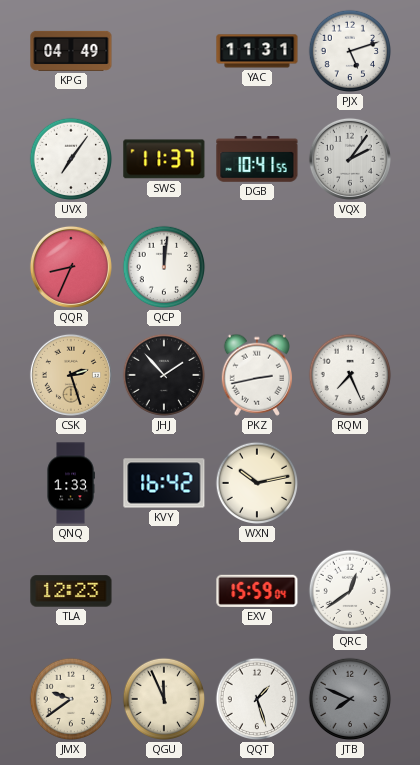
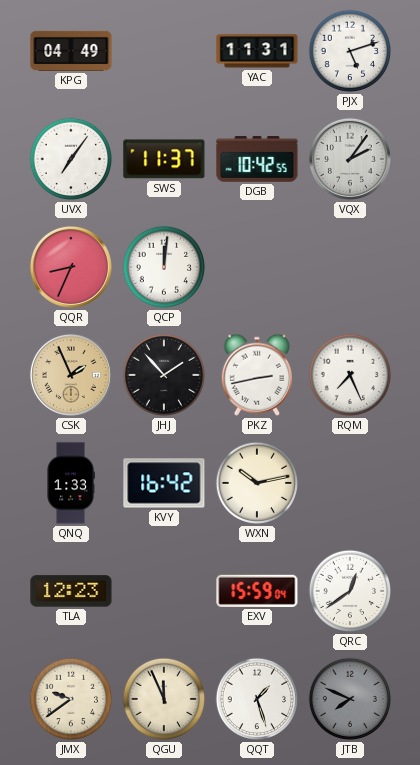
DGB: 10:41 -> 10:42
CSK: 2:27 -> 1:56
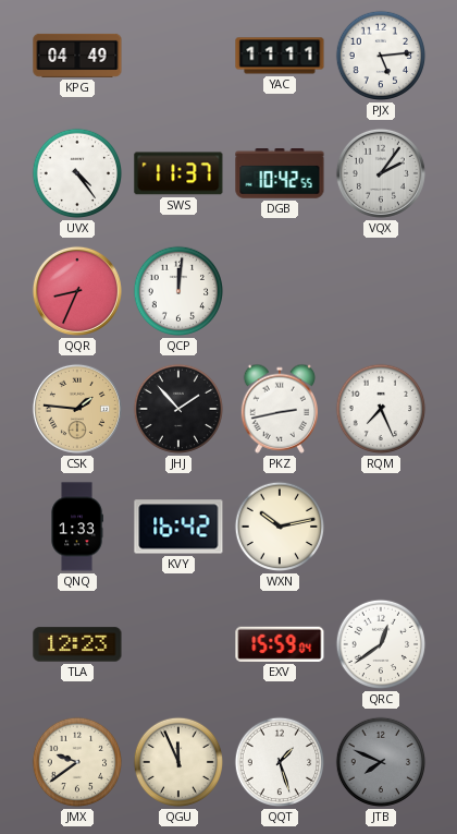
YAC: 11:31 -> 11:11
PJX: 5:12 -> 5:14
UVX: 7:06 -> 4:24
CSK: 1:56 -> 1:46
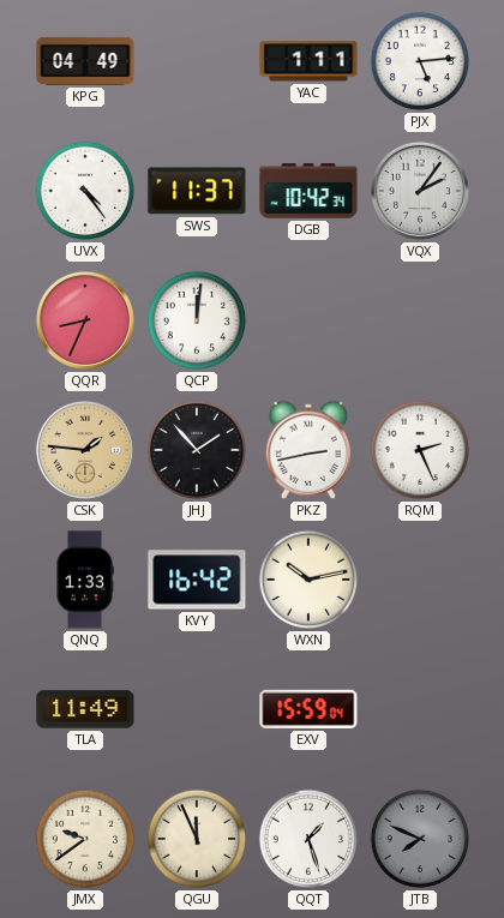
YAC: 11:11 -> 1:11
DGB: 10:42:55 -> 10:42:34
RQM: 7:26 -> 2:26
TLA: 12:23 -> 11:49
QRC: 12:39 -> none
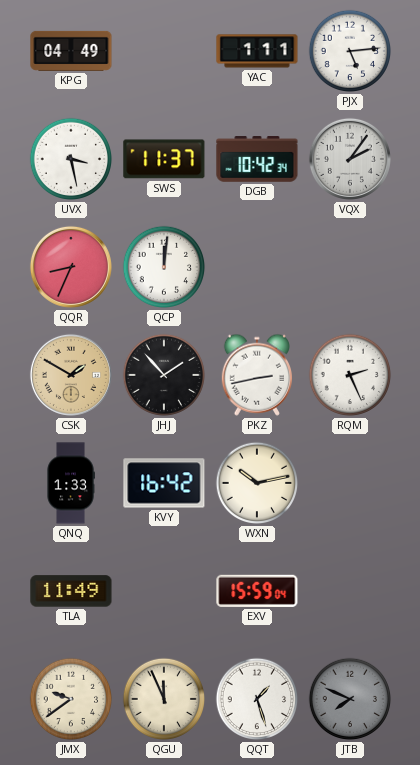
UVX: 4:24 -> 3:28
CSK: 1:46 -> 1:50
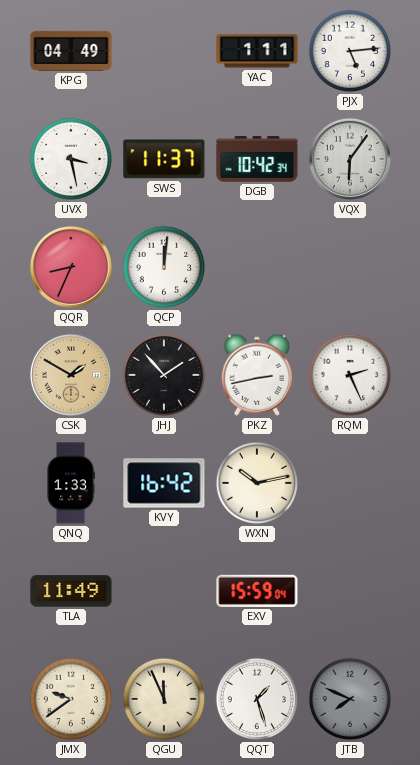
VQX: 2:06 -> 6:06
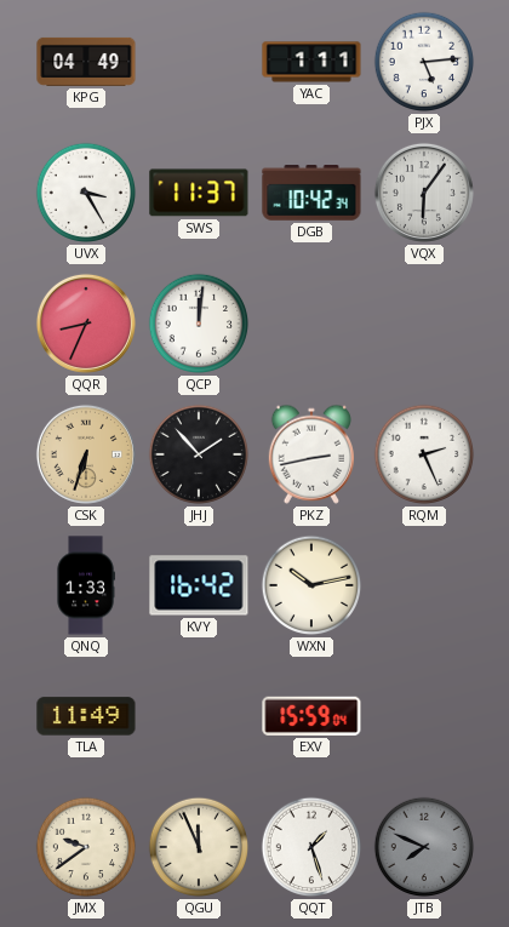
UVX: 3:28 -> 3:25
CSK: 1:50 -> 6:33
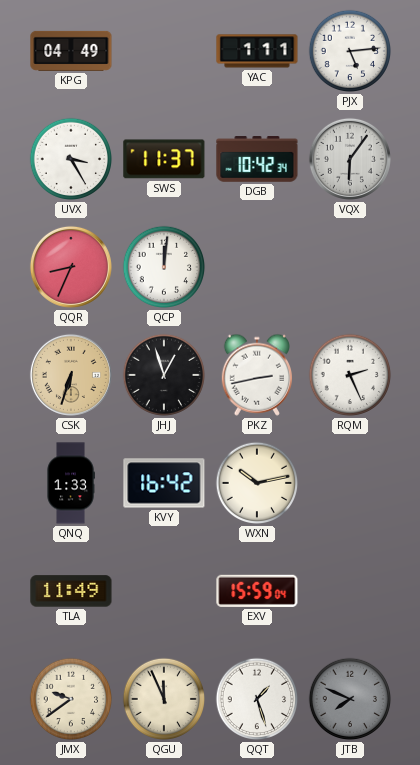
JHJ: 1:53 -> 12:57
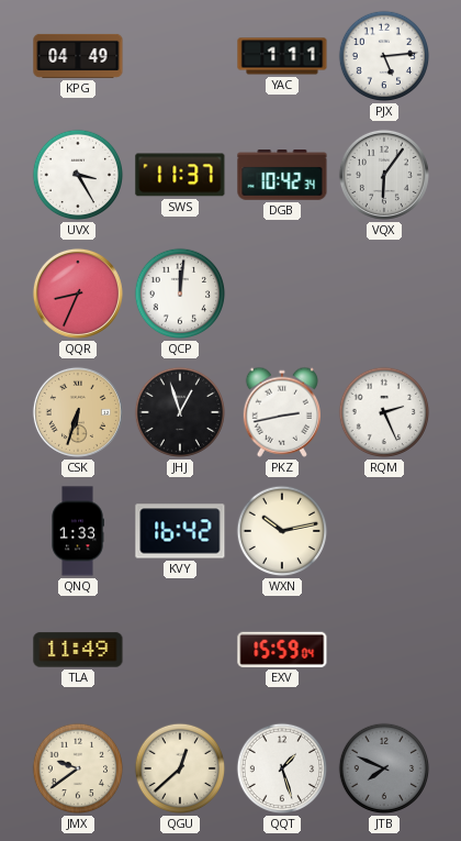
QGU: 11:56 -> 12:38
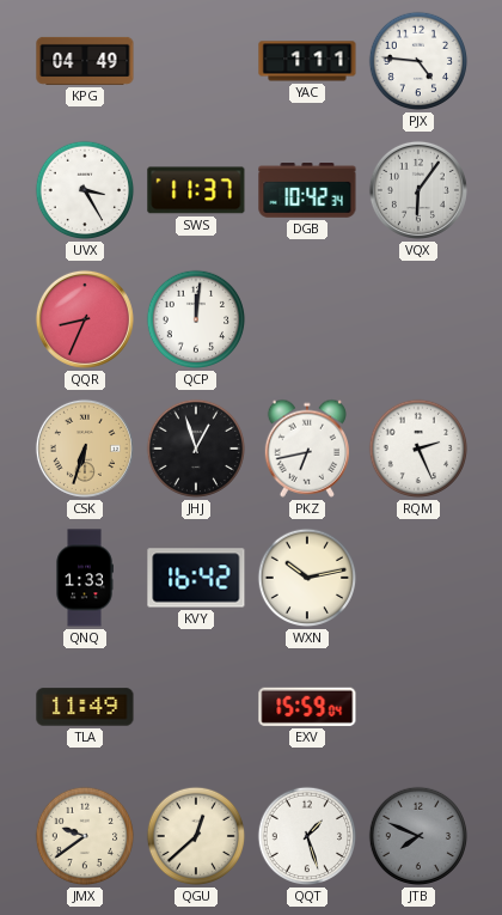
PJX: 5:14 -> 4:46
PKZ: 2:43 -> 6:43
